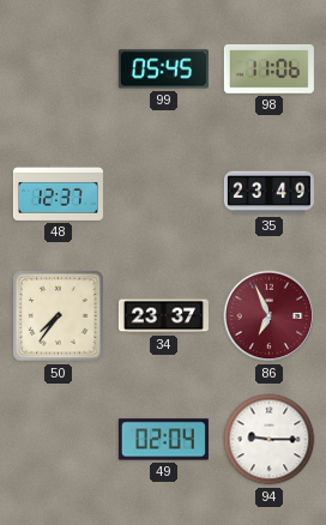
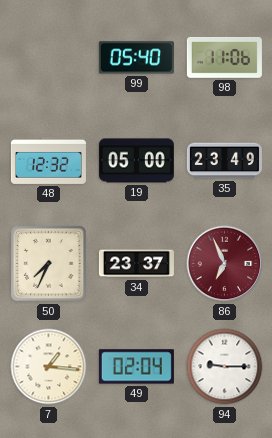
99: 05:45 -> 05:40
48: 12:37 -> 12:32
19: none -> 05:00
50: 7:36 -> 7:34
7: none -> 1:16
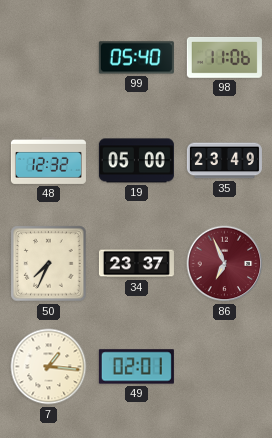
49: 02:04 -> 02:01
94: 9:15 -> none
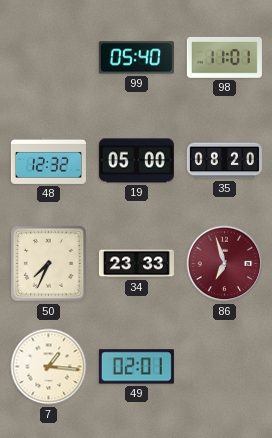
98: 11:06 -> 11:01
35: 23:49 -> 08:20
34: 23:37 -> 23:33
86: 6:56 -> 6:57
